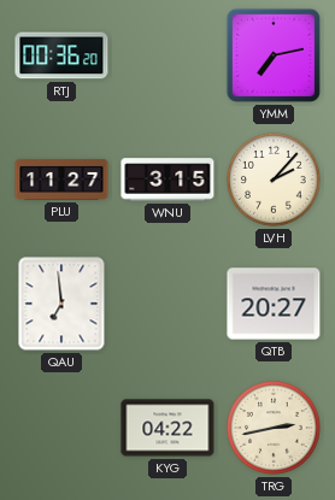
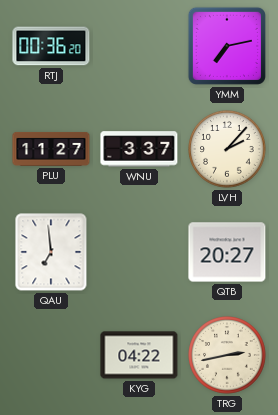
WNU: 3:15 -> 3:37
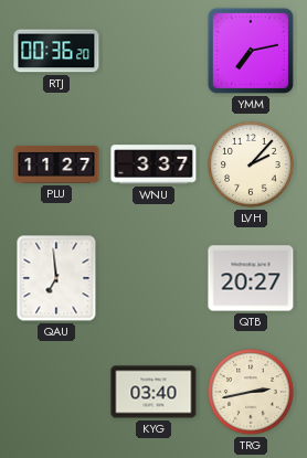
KYG: 04:22 -> 03:40
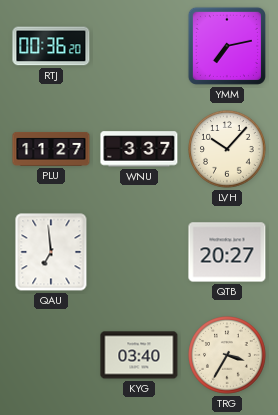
LVH: 2:07 -> 10:07
TRG: 2:43 -> 3:35
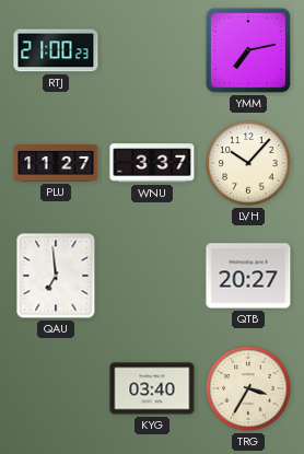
RTJ: 00:36 -> 21:00
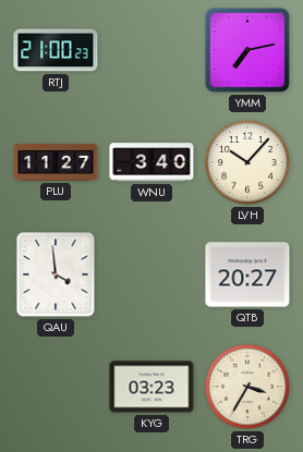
WNU: 3:37 -> 3:40
QAU: 6:59 -> 3:59
KYG: 03:40 -> 03:23
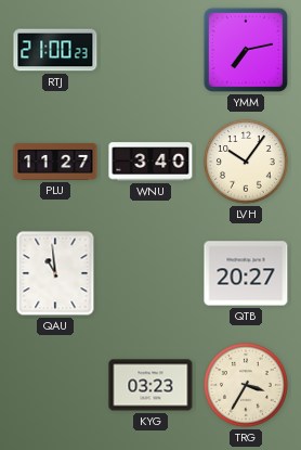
LVH: 10:07 -> 10:06
QAU: 3:59 -> 10:59
